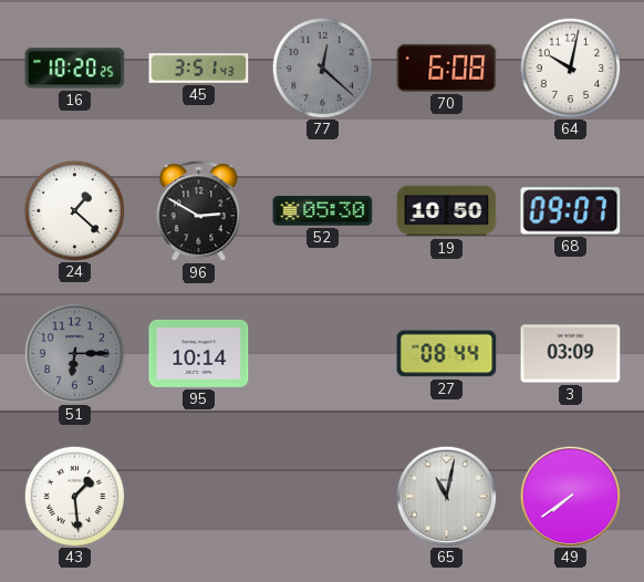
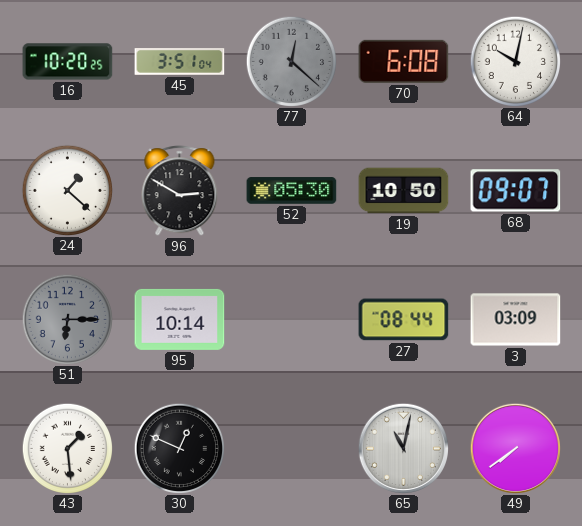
45: 3:51:43 -> 3:51:04
30: none -> 12:49
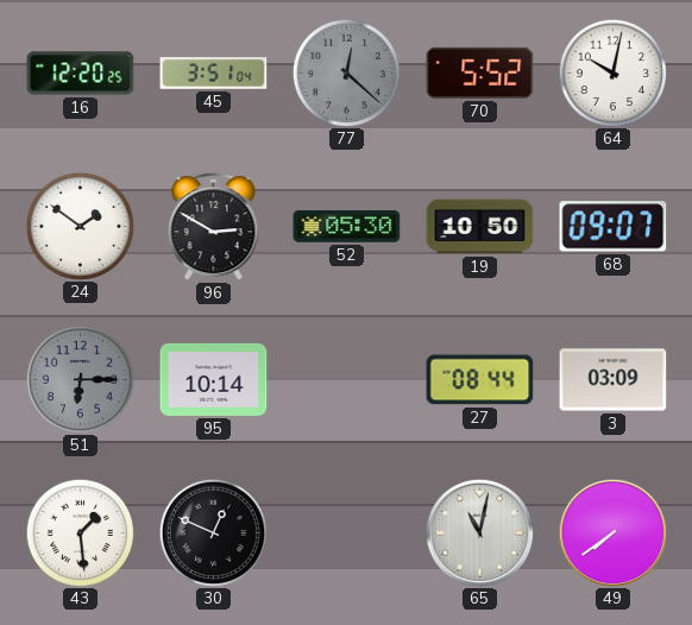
16: 10:20 -> 12:20
70: 6:08 -> 5:52
24: 1:22 -> 1:51
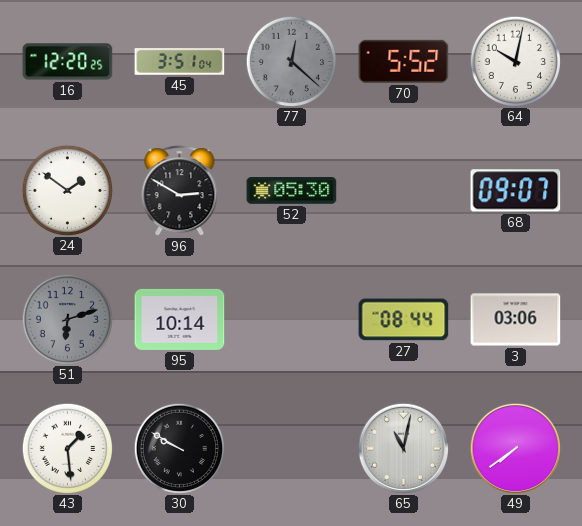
19: 10:50 -> none
51: 6:15 -> 6:12
3: 03:09 -> 03:06
30: 12:49 -> 9:50
